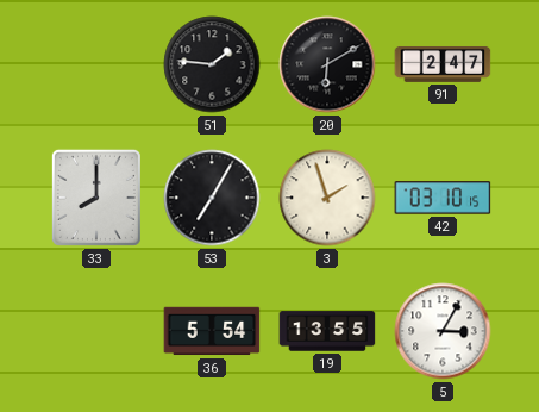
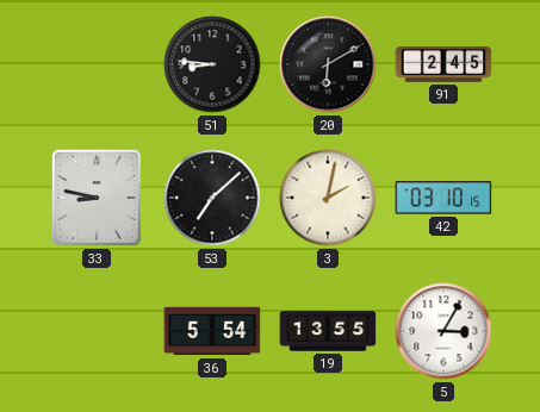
51: 1:46 -> 8:46
91: 2:47 -> 2:45
33: 8:00 -> 8:47
53: 7:05 -> 7:08
3: 1:57 -> 2:02
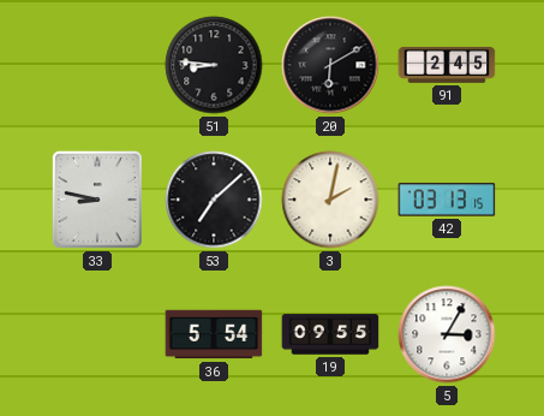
42: 03:10 -> 03:13
19: 13:55 -> 09:55
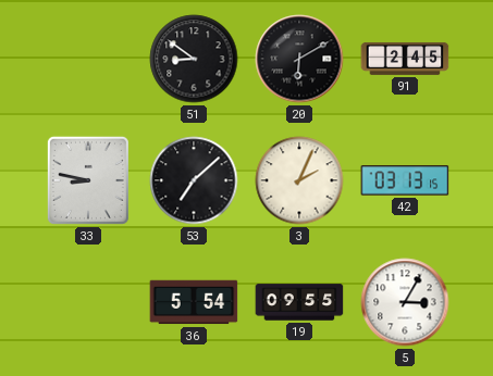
51: 8:46 -> 8:51
3: 2:02 -> 2:04
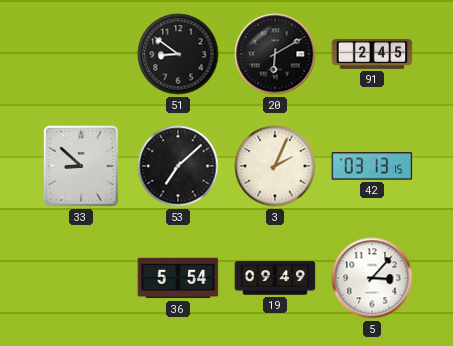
33: 8:47 -> 8:52
19: 09:55 -> 09:49
5: 3:05 -> 3:07
